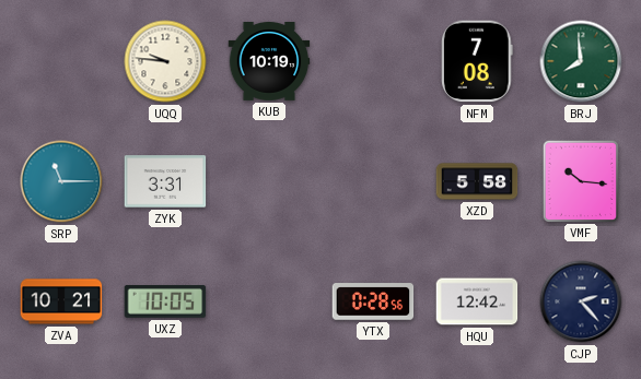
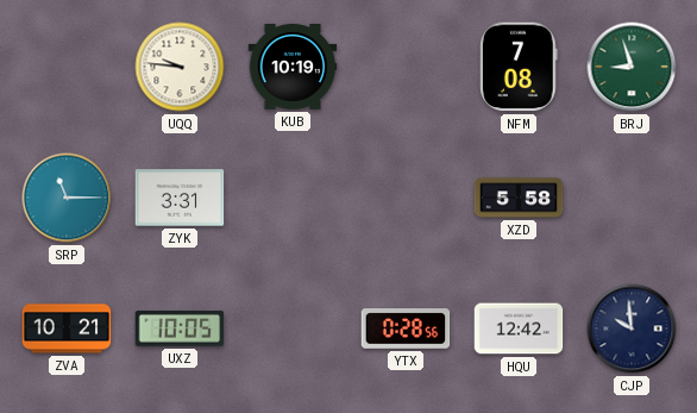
BRJ: 7:59 -> 8:57
VMF: 10:16 -> none
CJP: 2:23 -> 9:59
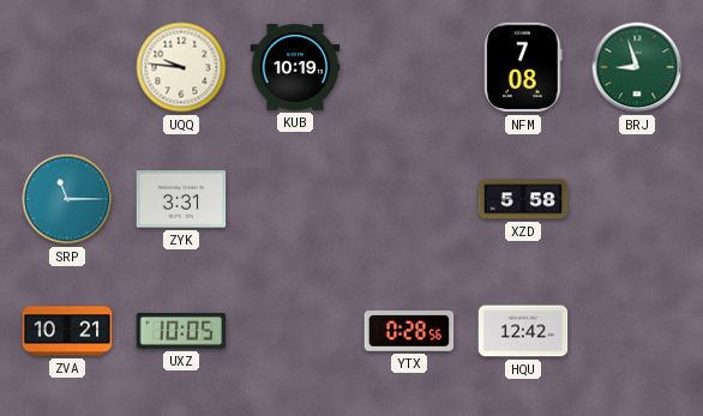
CJP: 9:59 -> none
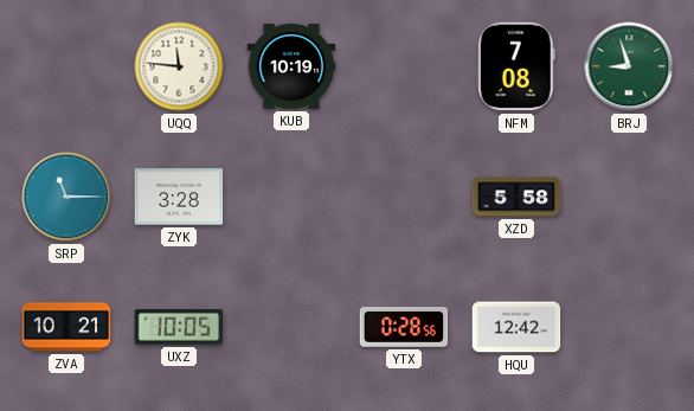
UQQ: 9:46 -> 11:46
ZYK: 3:31 -> 3:28
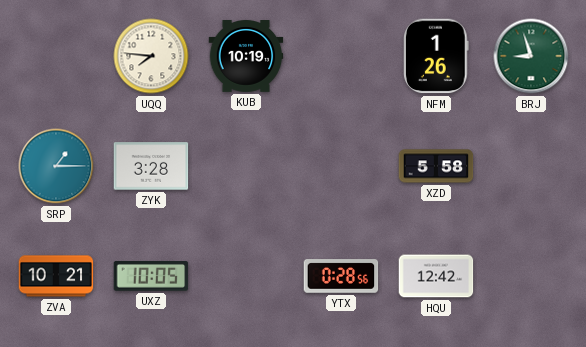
UQQ: 11:46 -> 7:46
NFM: 7:08 -> 1:26
SRP: 11:15 -> 1:15
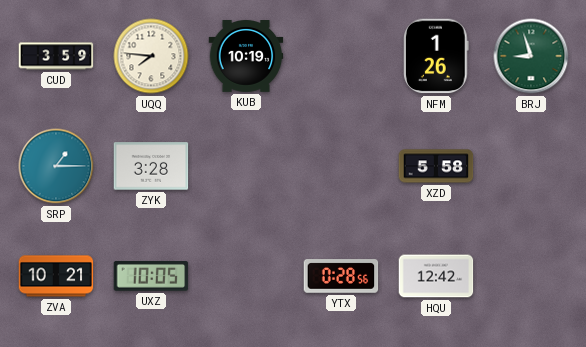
CUD: none -> 3:59
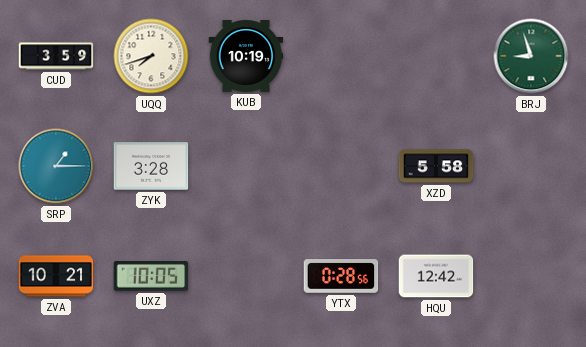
UQQ: 7:46 -> 7:42
NFM: 1:26 -> none
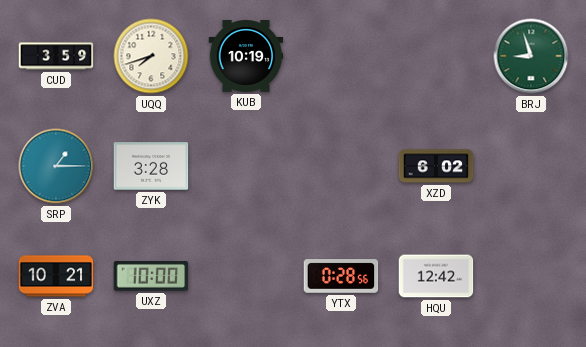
XZD: 5:58 -> 6:02
UXZ: 10:05 -> 10:00
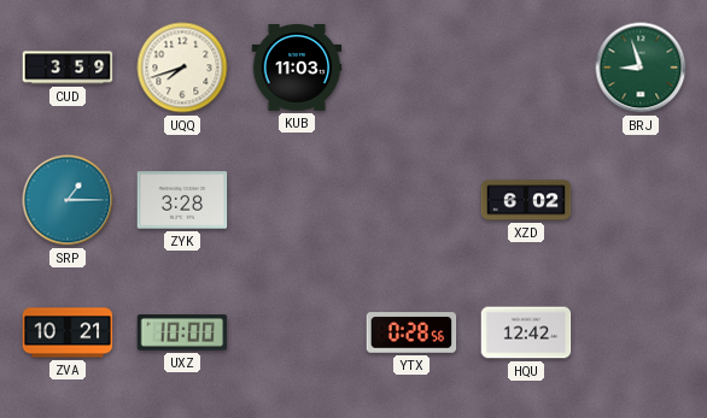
KUB: 10:19 -> 11:03
